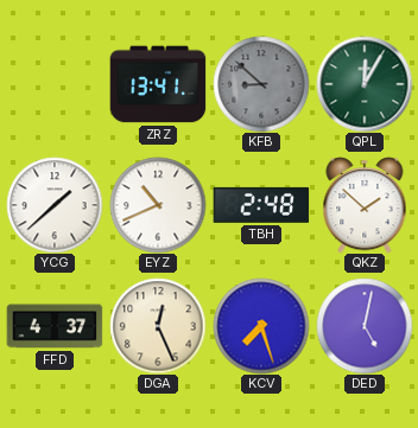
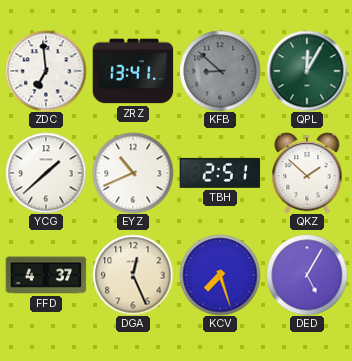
ZDC: none -> 6:59
TBH: 2:48 -> 2:51
DED: 5:02 -> 5:05
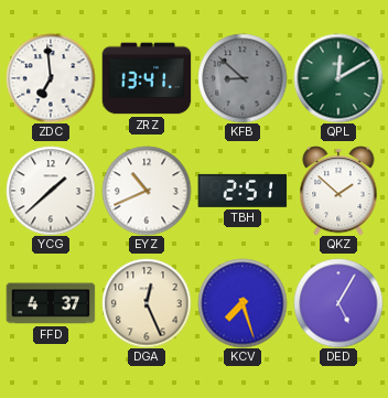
QPL: 12:05 -> 12:10
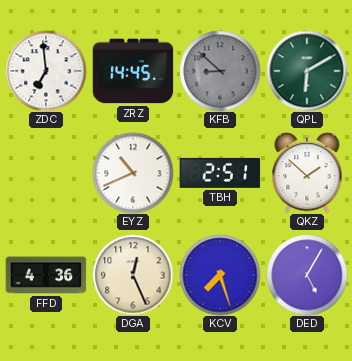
ZRZ: 13:41 -> 14:45
QPL: 12:10 -> 6:10
YCG: 1:38 -> none
FFD: 4:37 -> 4:36
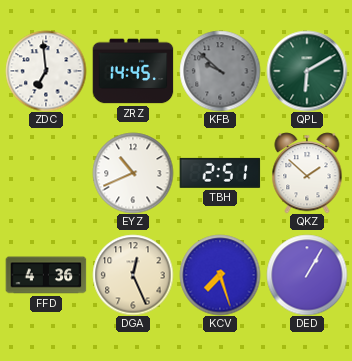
KFB: 8:52 -> 9:52
DED: 5:05 -> 1:05
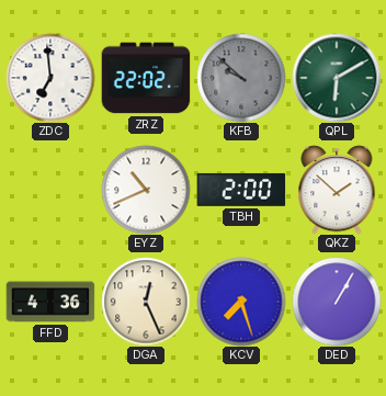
ZRZ: 14:45 -> 22:02
TBH: 2:51 -> 2:00
